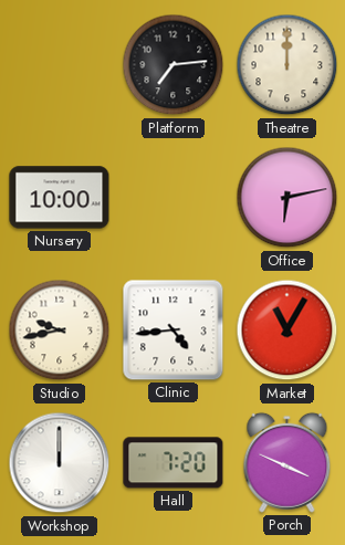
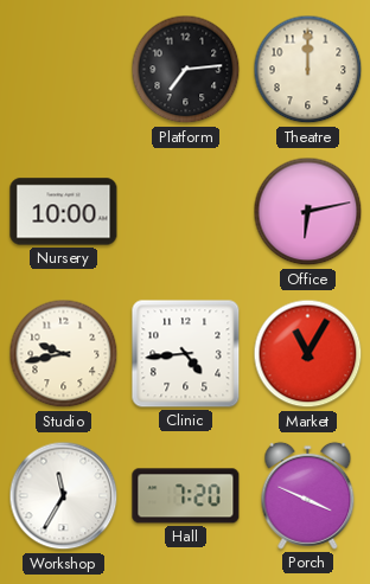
Workshop: 12:00 -> 11:35
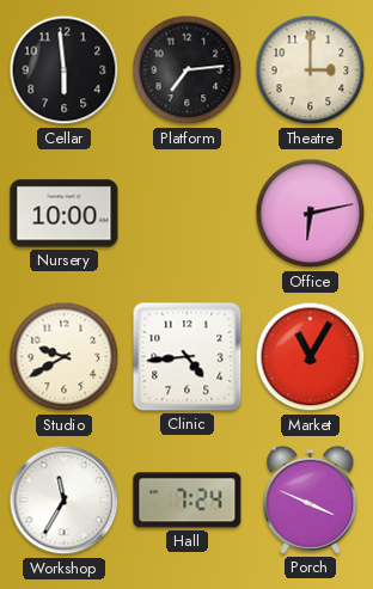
Cellar: none -> 5:59
Theatre: 12:00 -> 3:00
Studio: 9:43 -> 9:40
Hall: 7:20 -> 7:24
